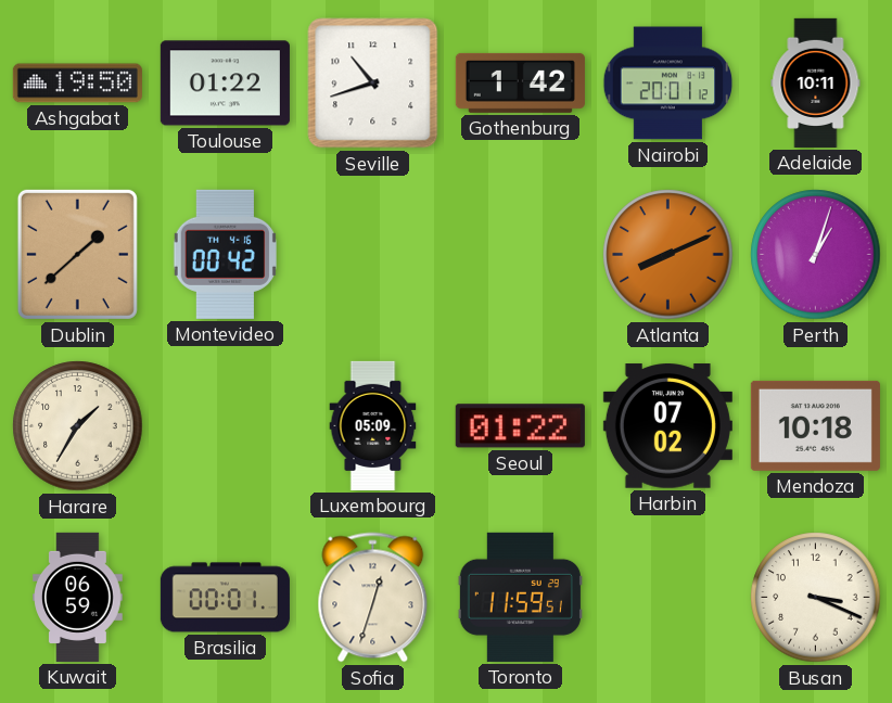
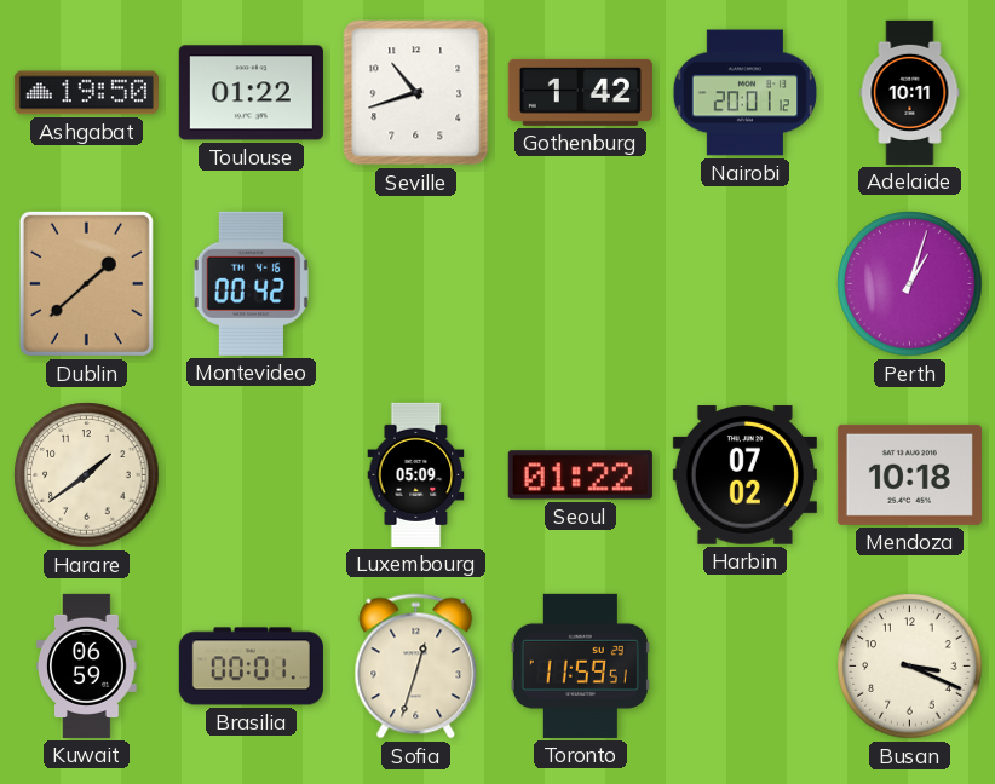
Atlanta: 8:11 -> none
Harare: 1:35 -> 1:39
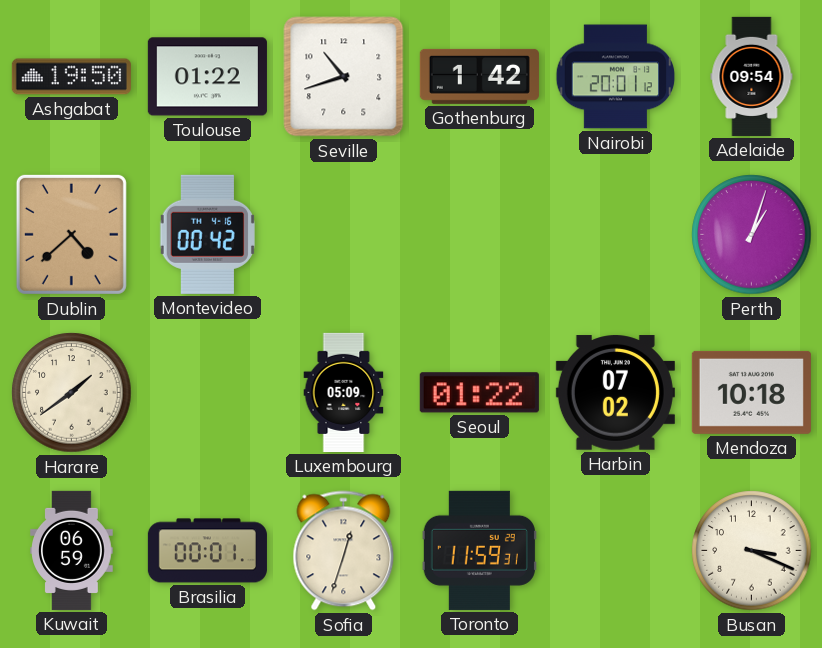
Adelaide: 10:11 -> 09:54
Dublin: 1:38 -> 4:38
Toronto: 11:59:51 -> 11:59:31
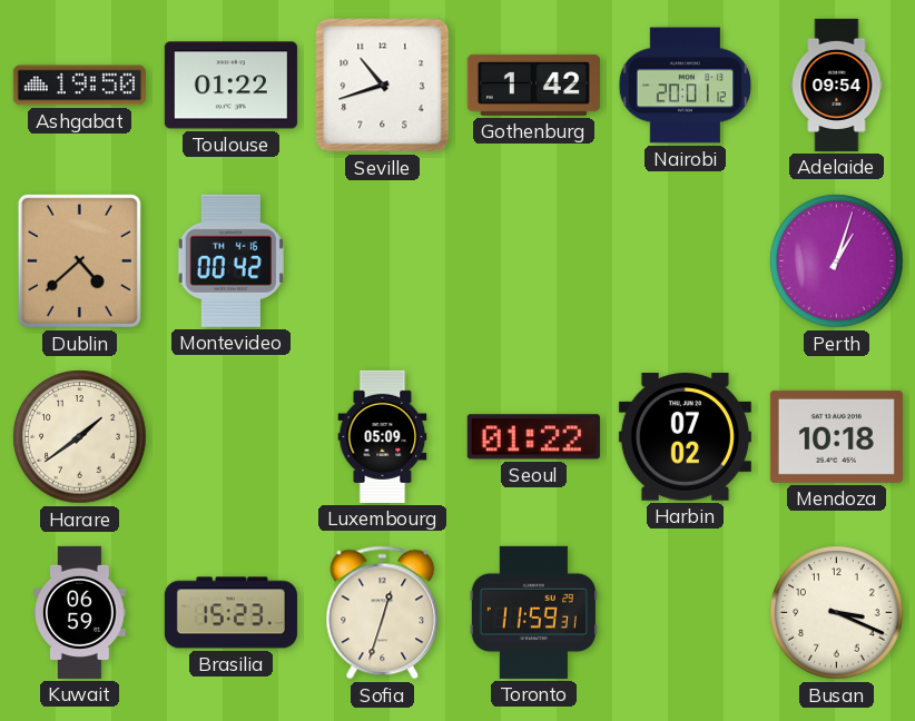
Brasilia: 00:01 -> 15:23
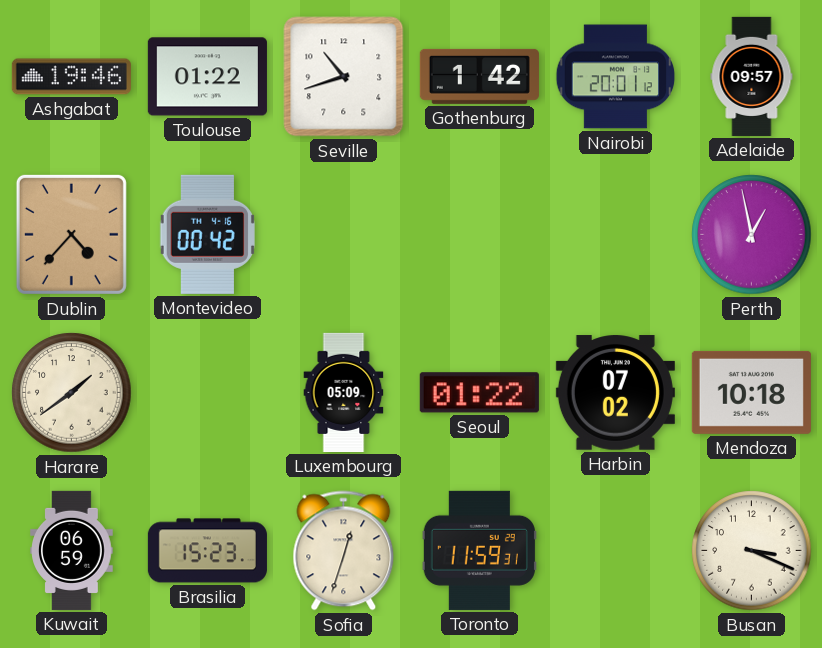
Ashgabat: 19:50 -> 19:46
Adelaide: 09:54 -> 09:57
Dublin: 4:38 -> 4:37
Perth: 1:03 -> 12:58
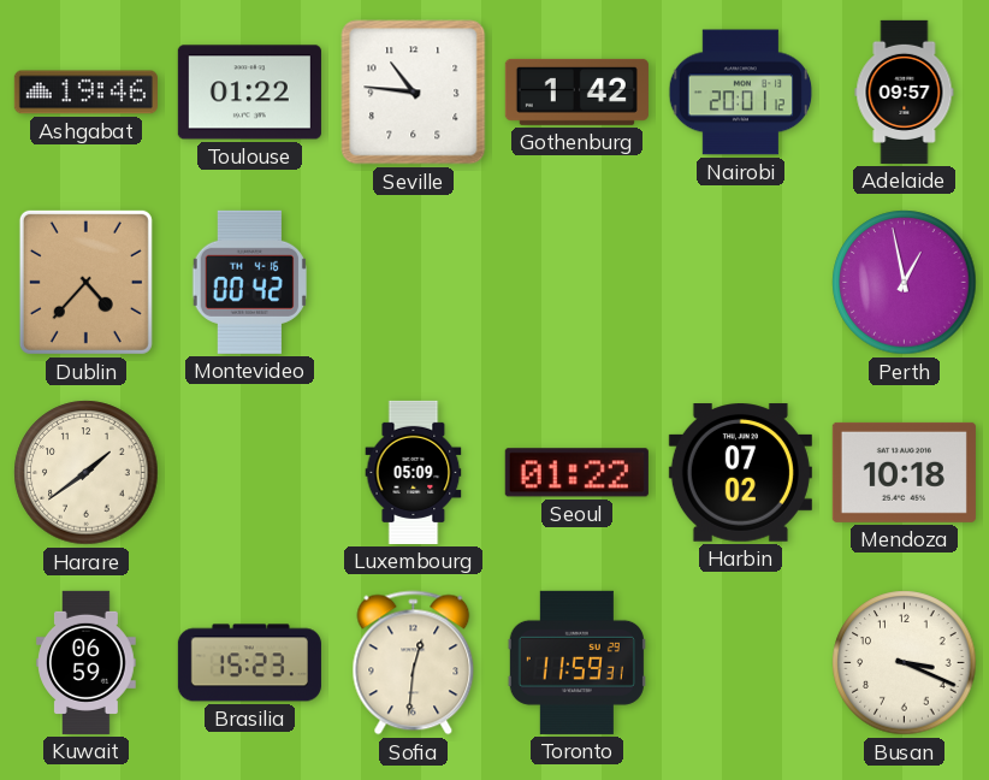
Seville: 10:42 -> 10:46
Sofia: 12:33 -> 12:31
